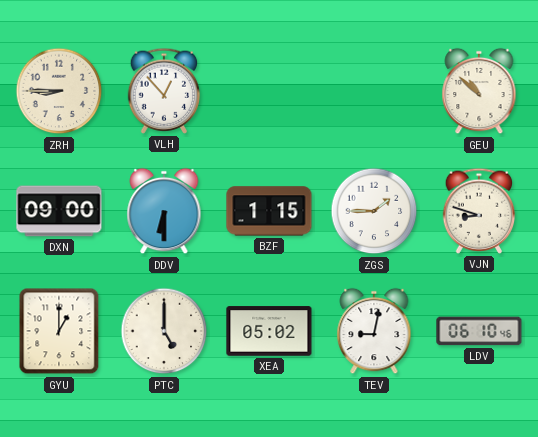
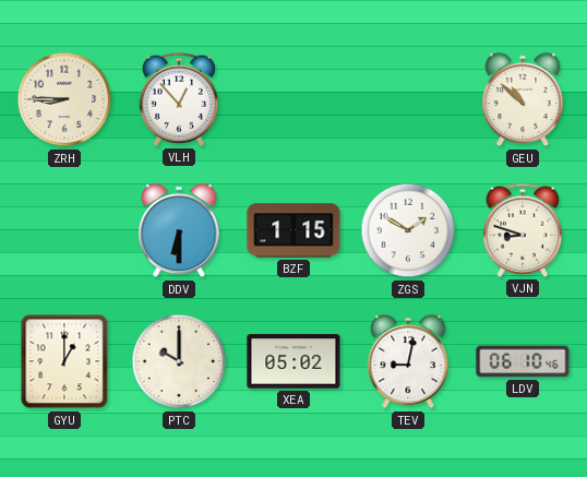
DXN: 09:00 -> none
ZGS: 1:45 -> 1:50
PTC: 5:00 -> 10:00
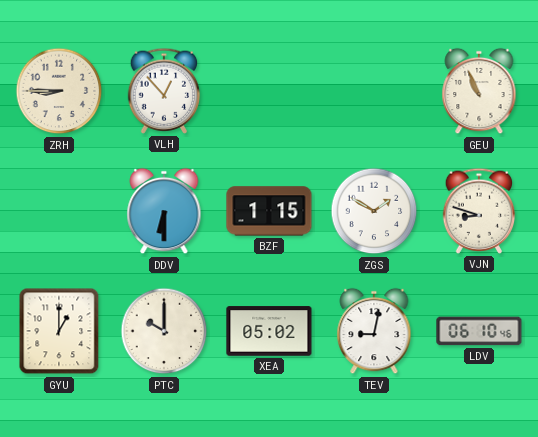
GEU: 10:52 -> 10:56
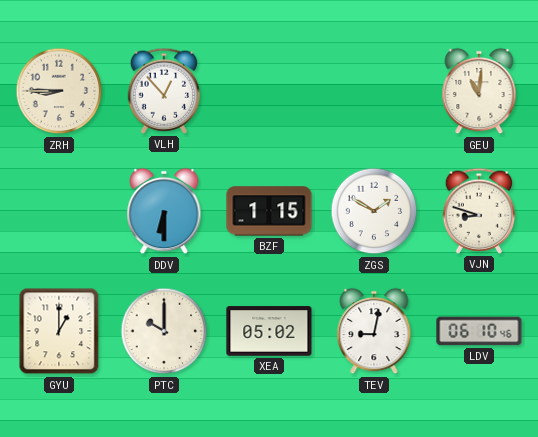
GEU: 10:56 -> 11:01
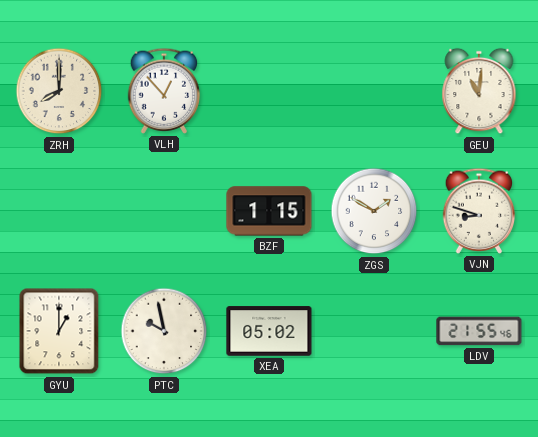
ZRH: 8:45 -> 8:00
DDV: 6:30 -> none
PTC: 10:00 -> 9:58
TEV: 9:02 -> none
LDV: 06:10 -> 21:55
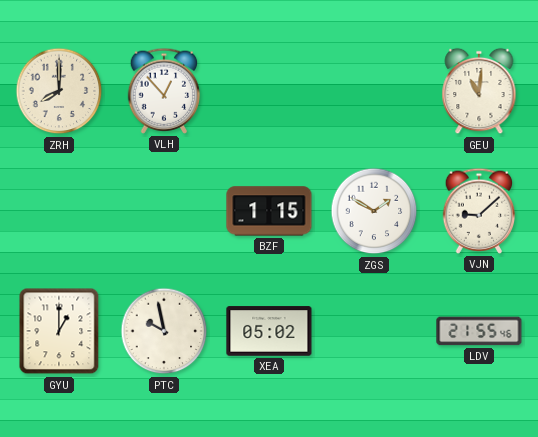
VJN: 8:48 -> 9:08
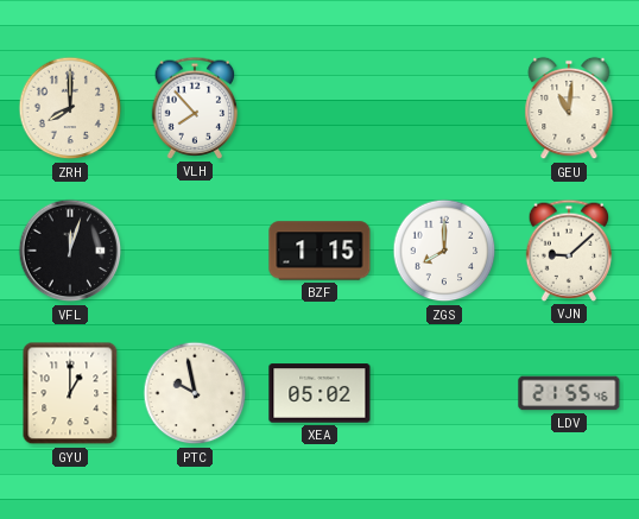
VLH: 12:53 -> 7:53
VFL: none -> 12:03
ZGS: 1:50 -> 8:00
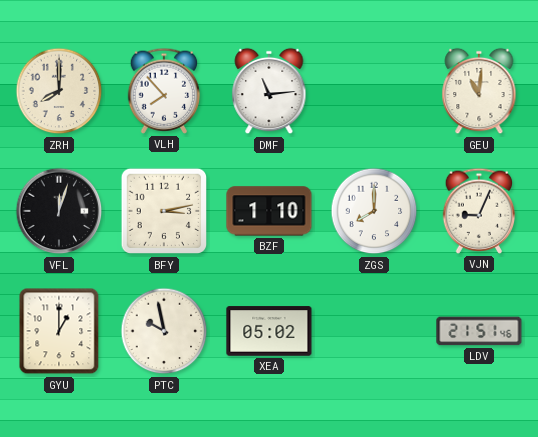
DMF: none -> 11:14
BFY: none -> 3:13
BZF: 1:15 -> 1:10
VJN: 9:08 -> 9:04
LDV: 21:55 -> 21:51
